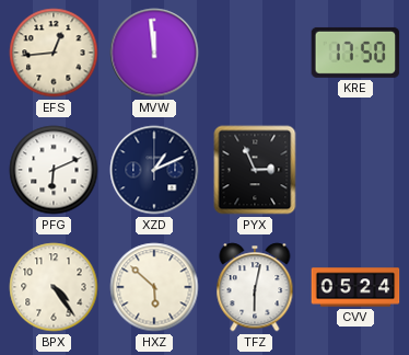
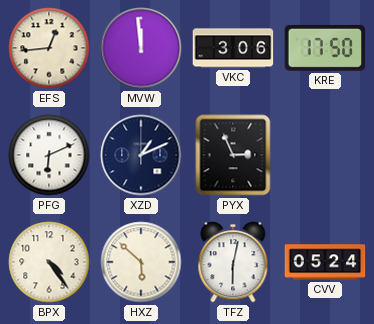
VKC: none -> 3:06
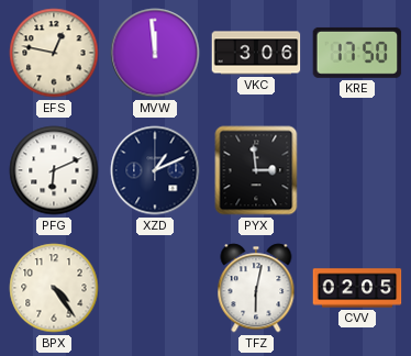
EFS: 12:44 -> 12:47
PYX: 2:56 -> 2:59
HXZ: 5:52 -> none
CVV: 05:24 -> 02:05
